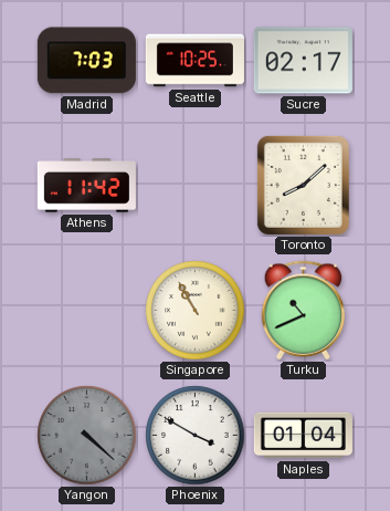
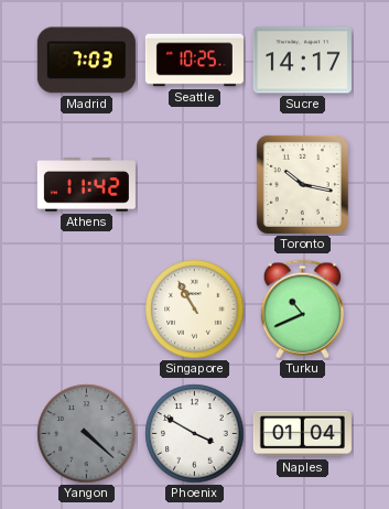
Sucre: 02:17 -> 14:17
Toronto: 8:08 -> 10:17
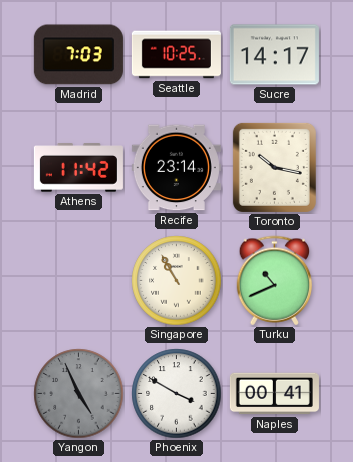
Recife: none -> 23:14
Yangon: 4:22 -> 4:56
Naples: 01:04 -> 00:41
